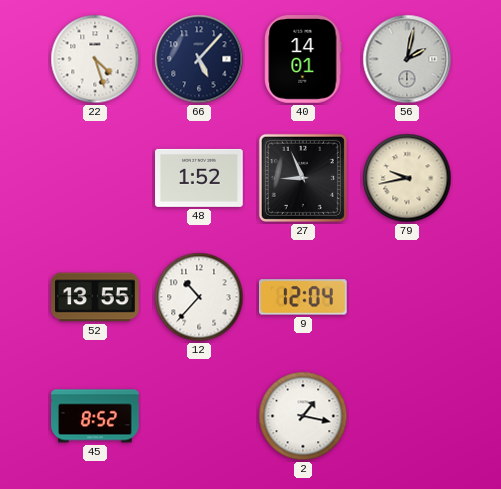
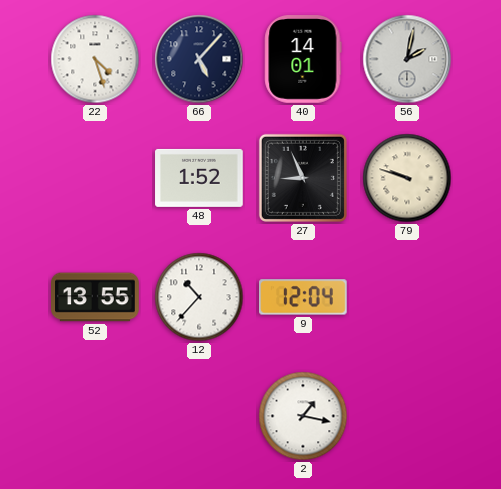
79: 9:43 -> 9:48
45: 8:52 -> none
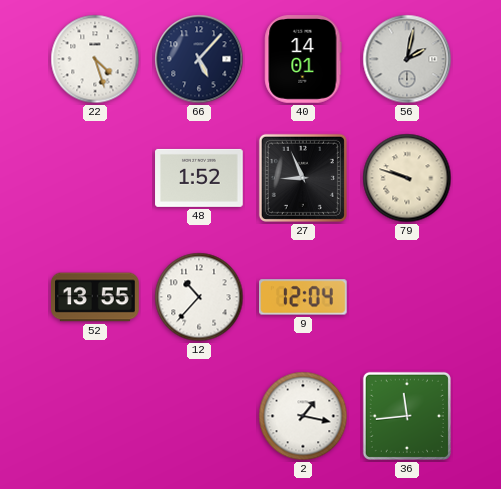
36: none -> 11:44
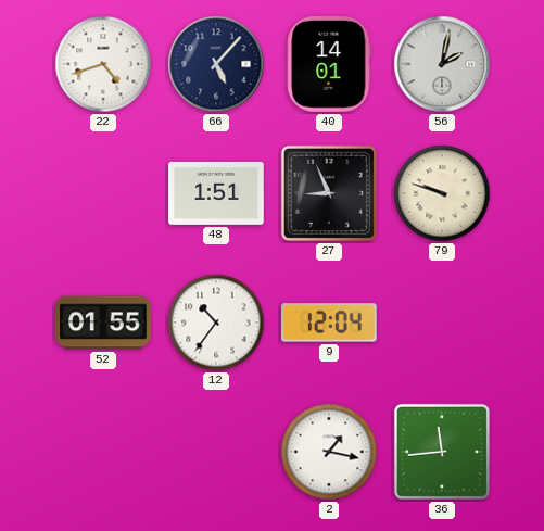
22: 4:27 -> 4:42
48: 1:52 -> 1:51
52: 13:55 -> 01:55
12: 10:37 -> 10:36
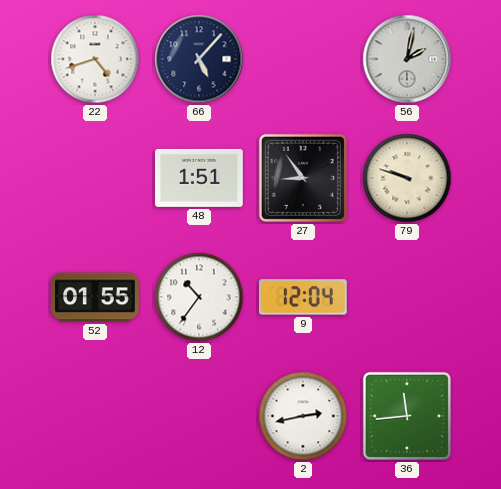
40: 14:01 -> none
27: 8:56 -> 8:54
2: 1:17 -> 2:43
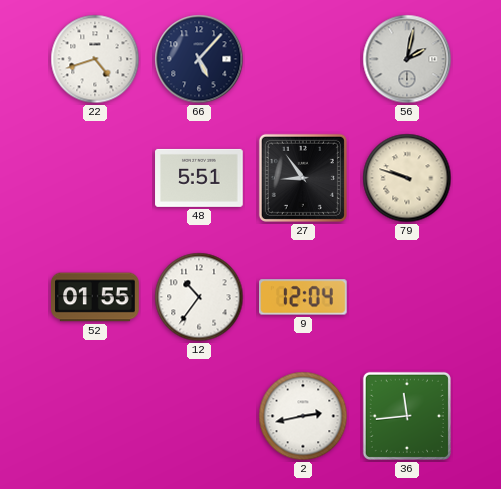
48: 1:51 -> 5:51
